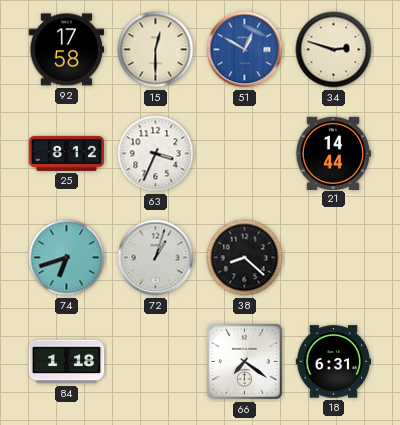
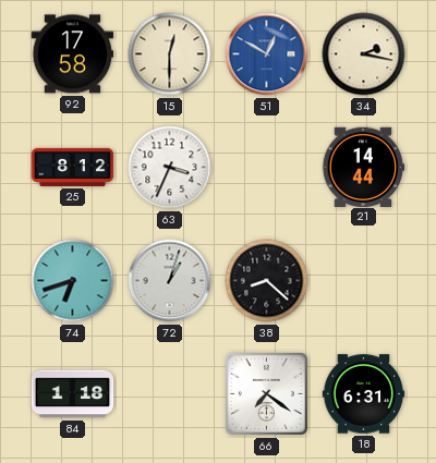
34: 2:48 -> 2:17
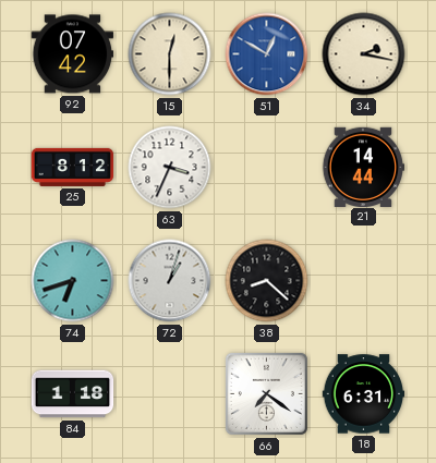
92: 17:58 -> 07:42
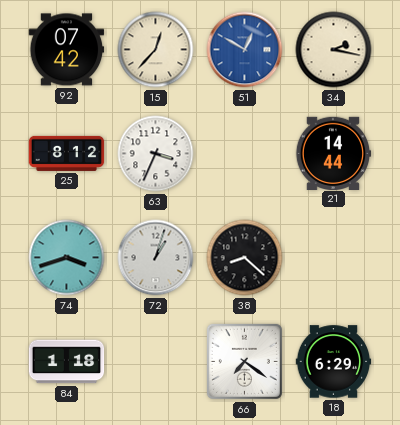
15: 12:30 -> 12:37
74: 6:42 -> 3:42
18: 6:31 -> 6:29
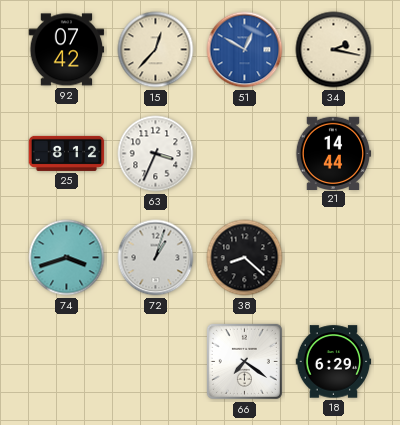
84: 1:18 -> none
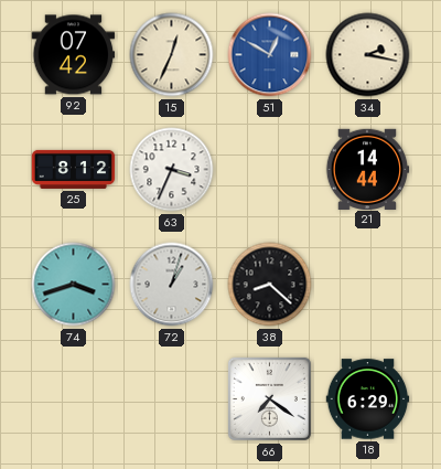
15: 12:37 -> 12:34
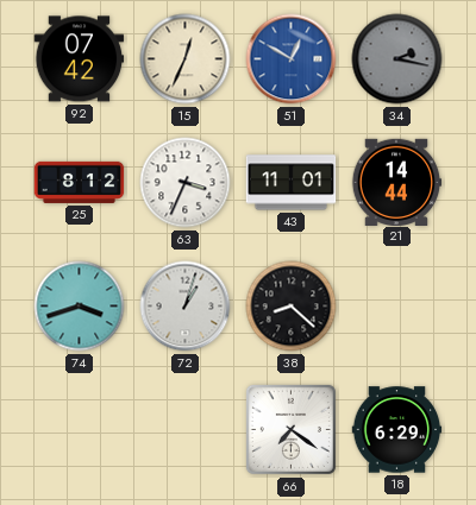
34 dial: cream -> grey
43: none -> 11:01
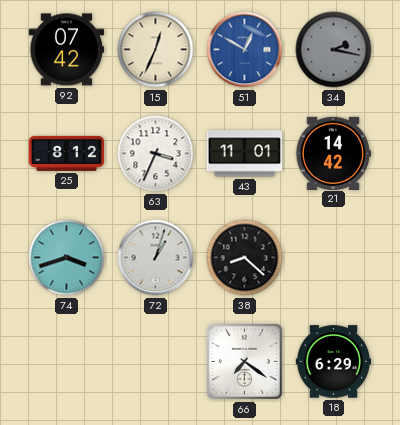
21: 14:44 -> 14:42
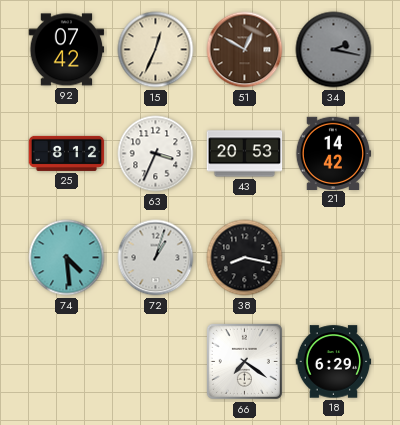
51 dial: blue -> brown
43: 11:01 -> 20:53
74: 3:42 -> 4:29
38: 8:22 -> 8:17
